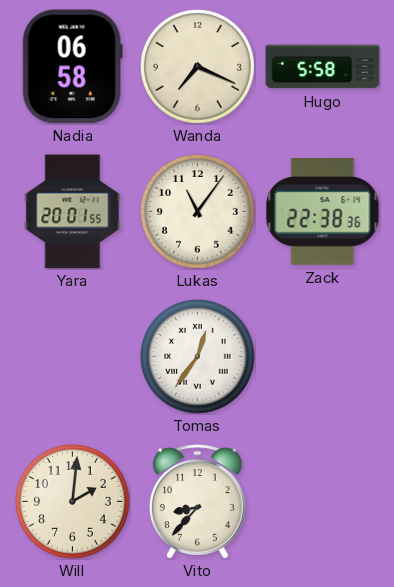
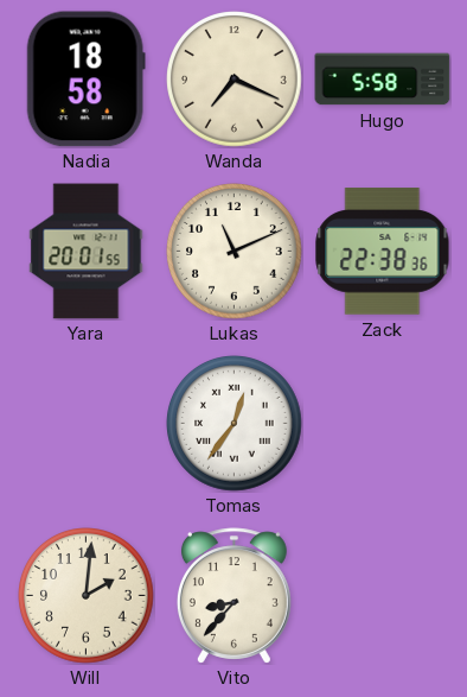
Nadia: 06:58 -> 18:58
Lukas: 11:06 -> 11:11
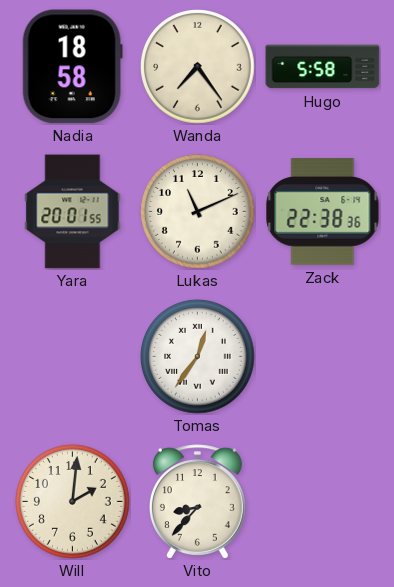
Wanda: 7:19 -> 7:24
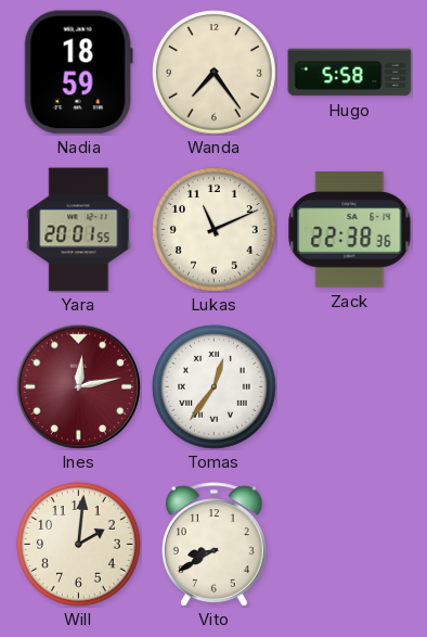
Nadia: 18:58 -> 18:59
Ines: none -> 12:13
Vito: 8:37 -> 8:40
